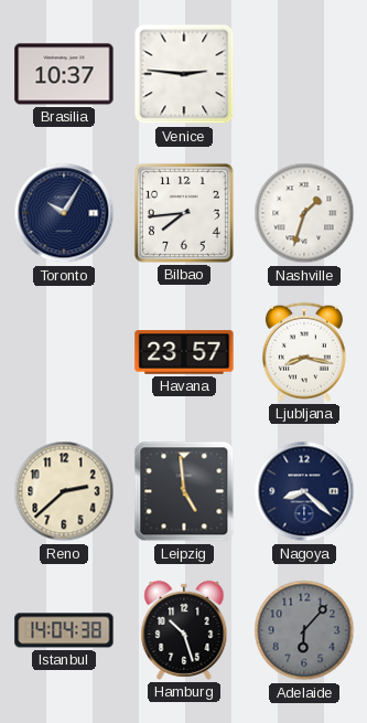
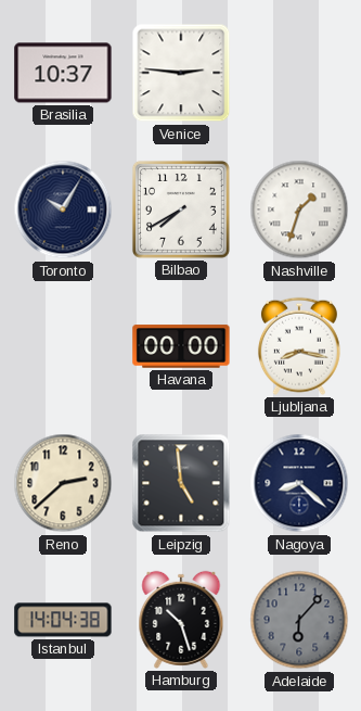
Bilbao: 7:44 -> 7:40
Havana: 23:57 -> 00:00
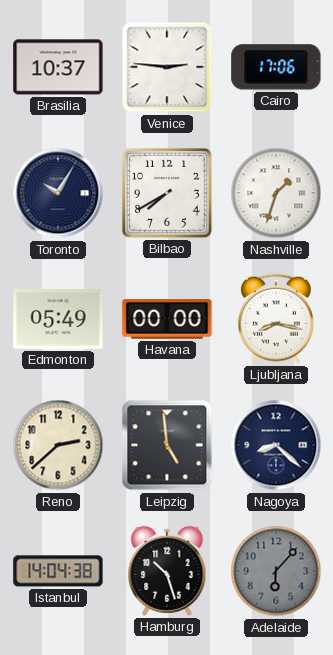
Cairo: none -> 17:06
Edmonton: none -> 05:49
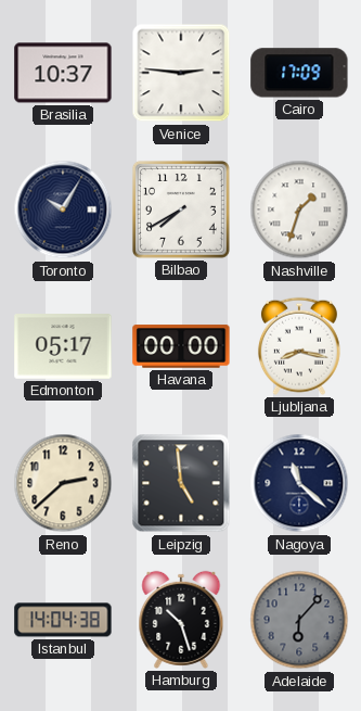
Cairo: 17:06 -> 17:09
Edmonton: 05:49 -> 05:17
Nagoya: 8:22 -> 11:22
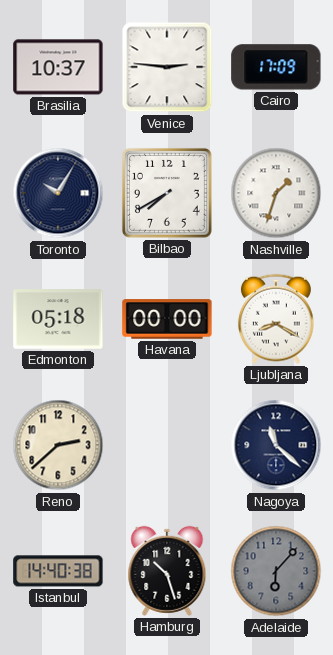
Edmonton: 05:17 -> 05:18
Ljubljana: 8:17 -> 8:20
Leipzig: 4:59 -> none
Istanbul: 14:04 -> 14:40
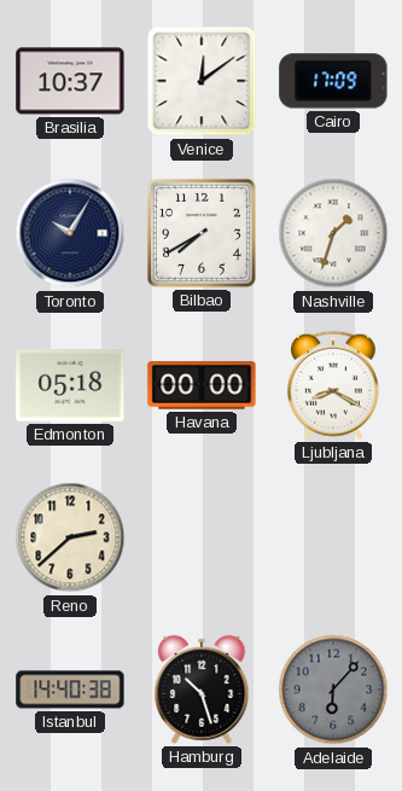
Venice: 2:46 -> 12:09
Nagoya: 11:22 -> none
